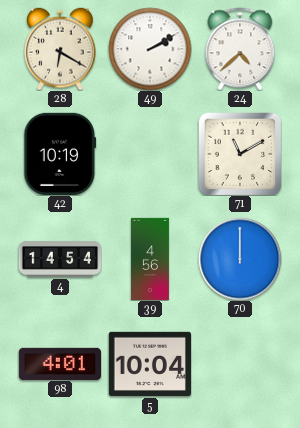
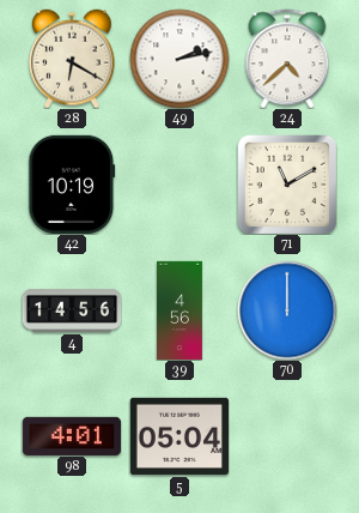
49: 2:10 -> 2:13
4: 14:54 -> 14:56
5: 10:04 -> 05:04
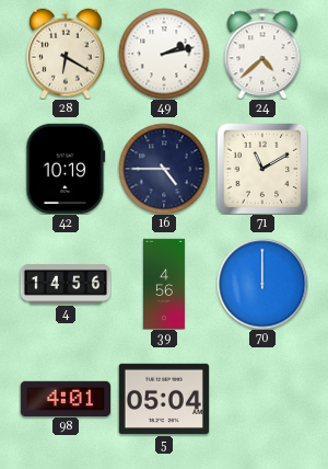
16: none -> 4:45
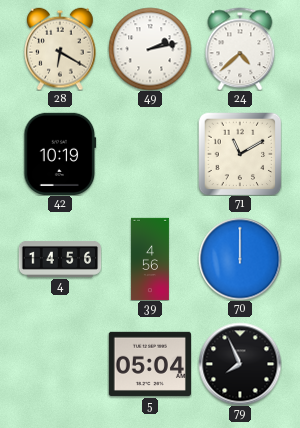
16: 4:45 -> none
98: 4:01 -> none
79: none -> 7:56
